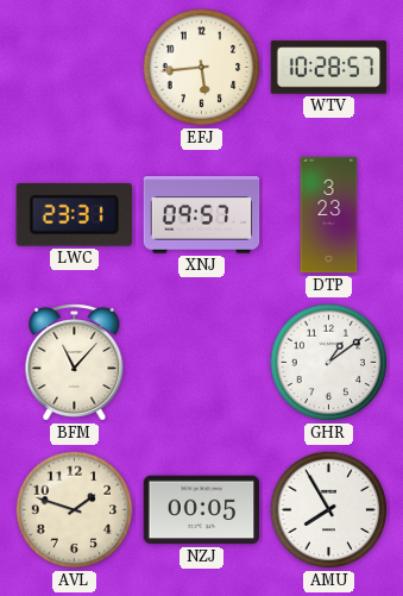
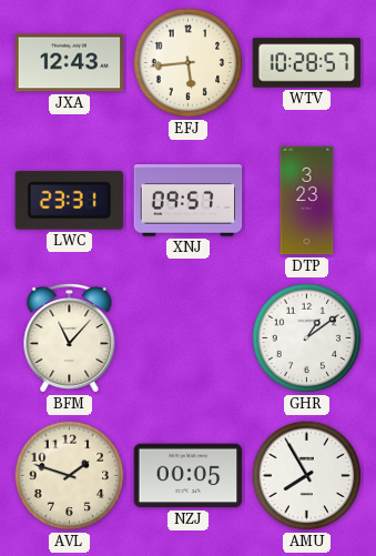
JXA: none -> 12:43
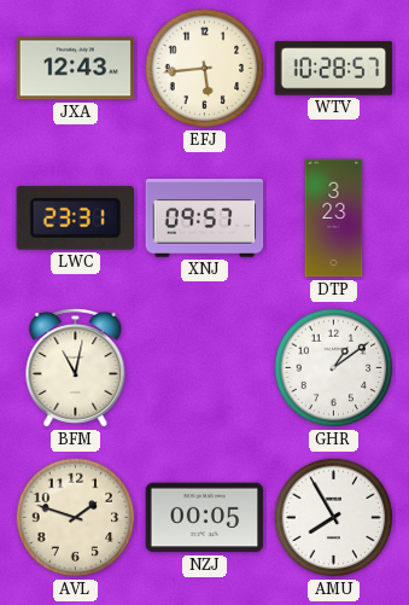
BFM: 11:07 -> 11:02
